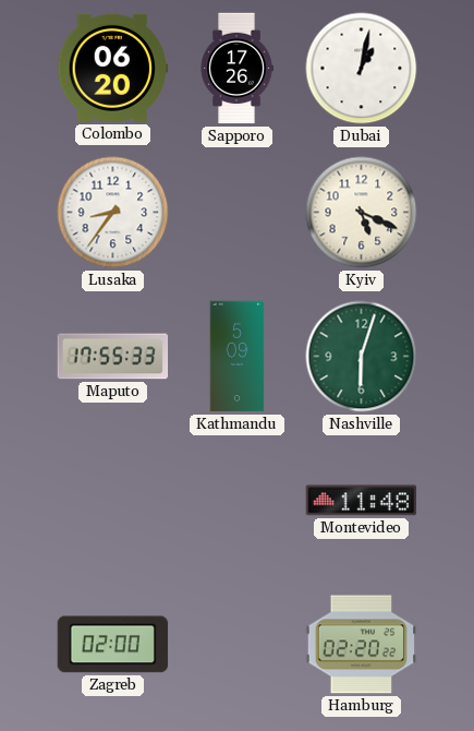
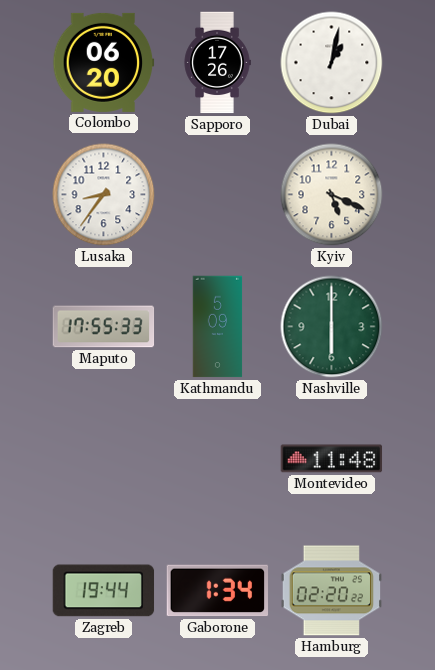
Nashville: 6:03 -> 6:00
Zagreb: 02:00 -> 19:44
Gaborone: none -> 1:34
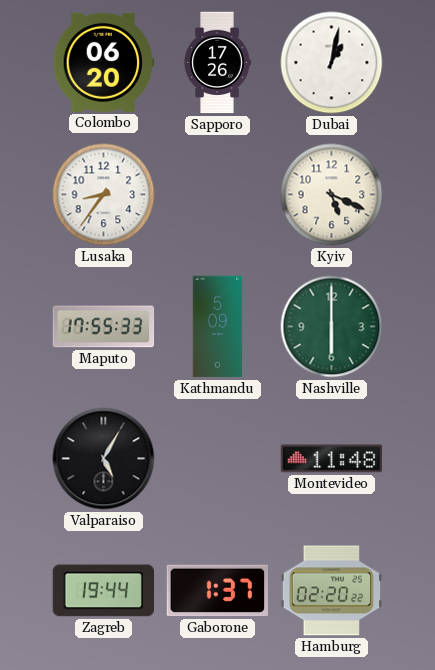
Valparaiso: none -> 5:05
Gaborone: 1:34 -> 1:37
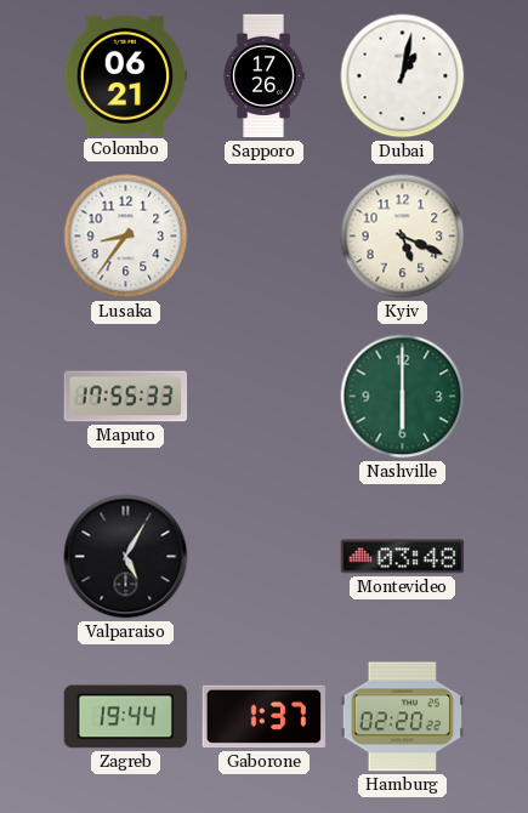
Colombo: 06:20 -> 06:21
Kathmandu: 5:09 -> none
Montevideo: 11:48 -> 03:48
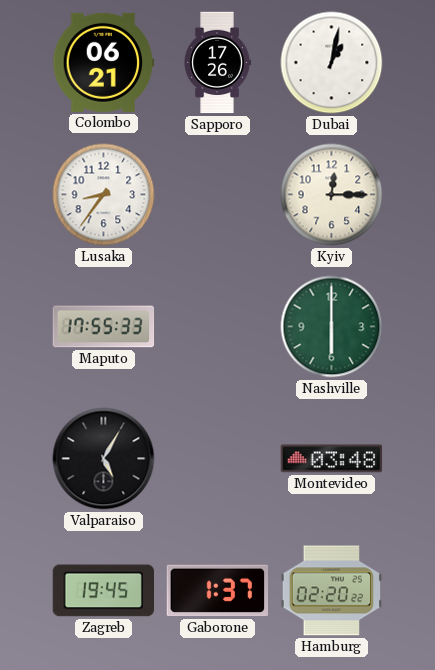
Kyiv: 5:19 -> 12:15
Zagreb: 19:44 -> 19:45
